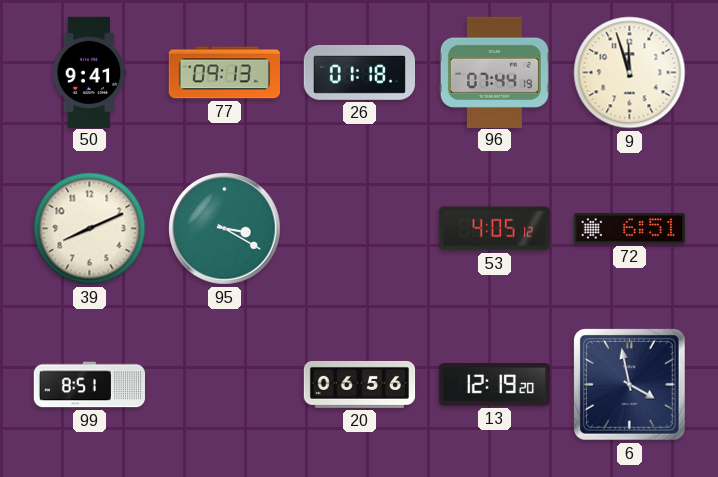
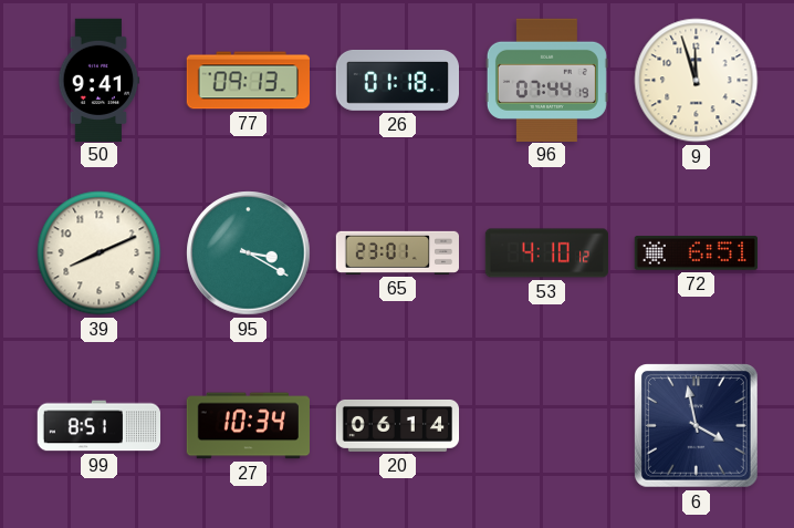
65: none -> 23:01
53: 4:05 -> 4:10
27: none -> 10:34
20: 06:56 -> 06:14
13: 12:19 -> none
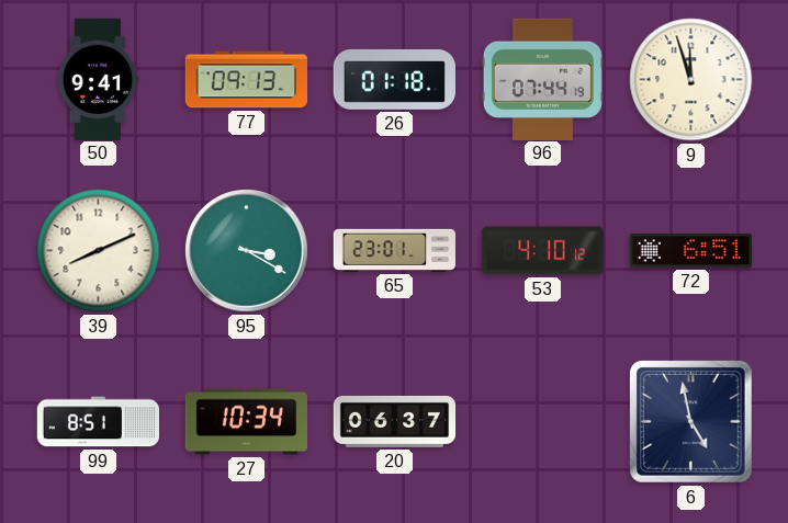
20: 06:14 -> 06:37
6: 3:58 -> 4:58
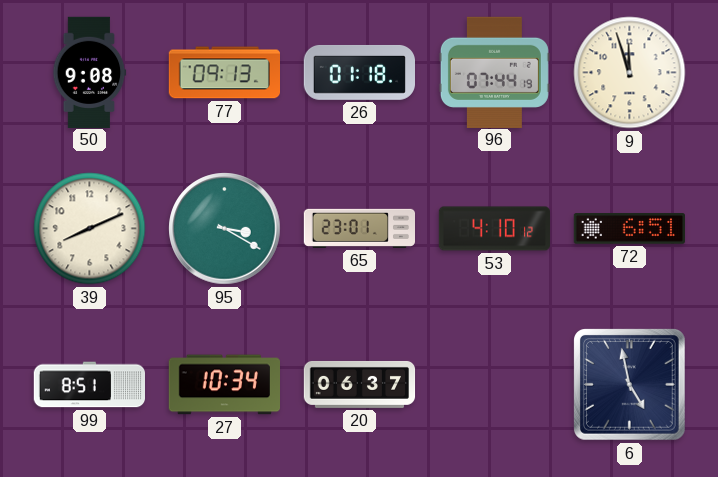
50: 9:41 -> 9:08
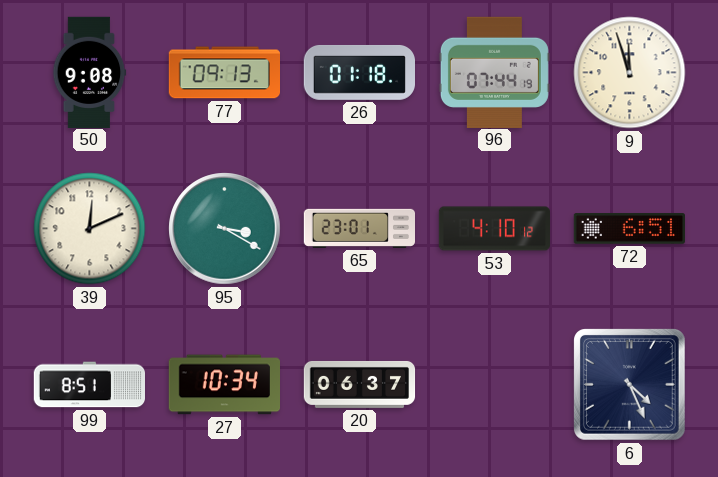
39: 8:11 -> 12:11
6: 4:58 -> 4:26
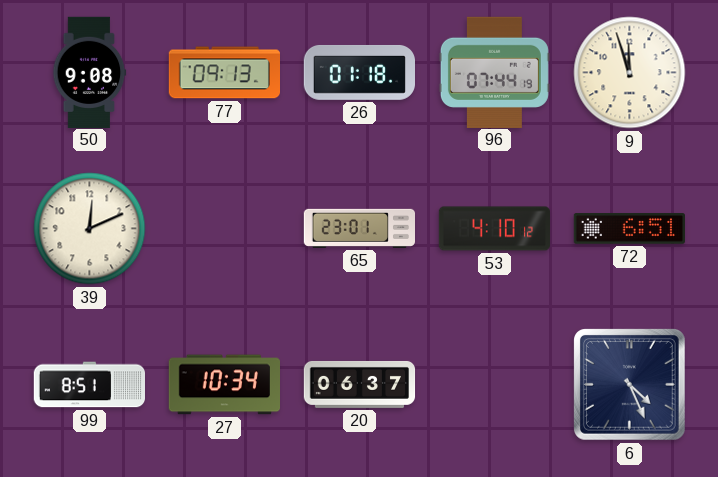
95: 3:20 -> none
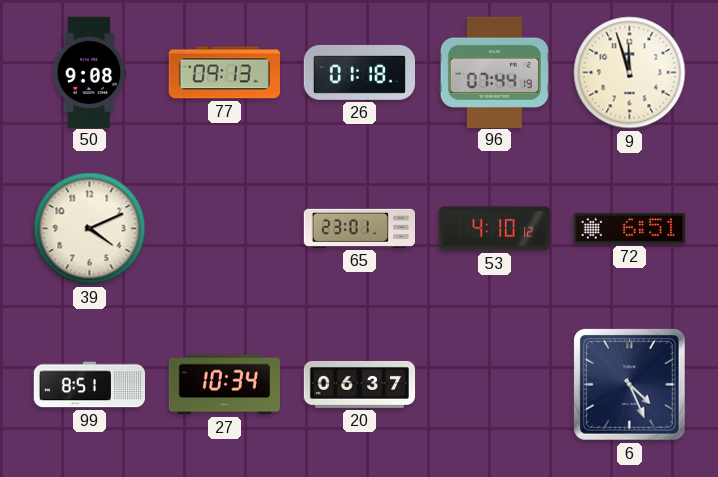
39: 12:11 -> 4:11
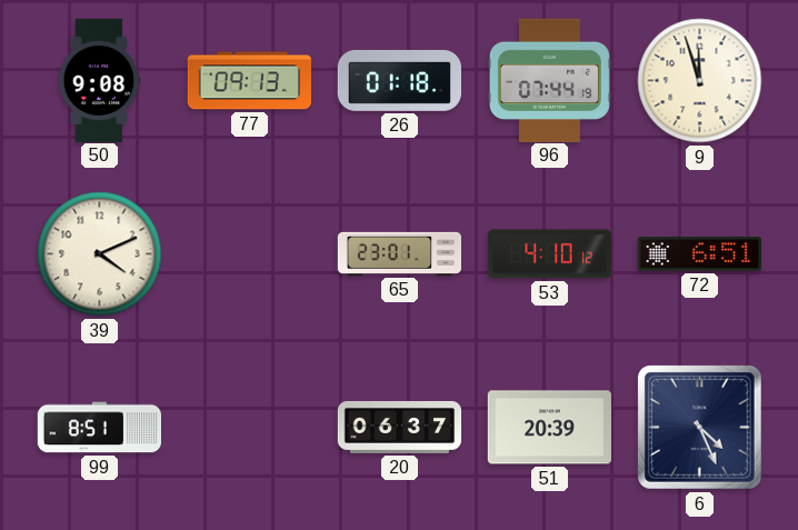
27: 10:34 -> none
51: none -> 20:39
